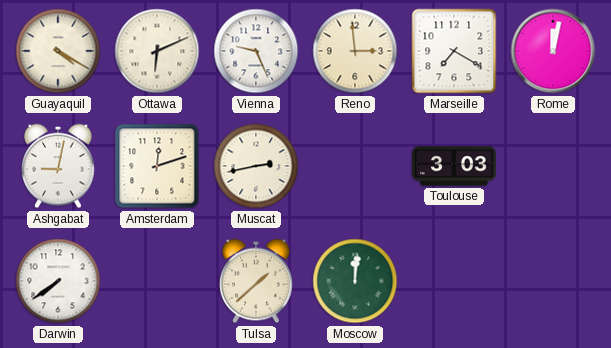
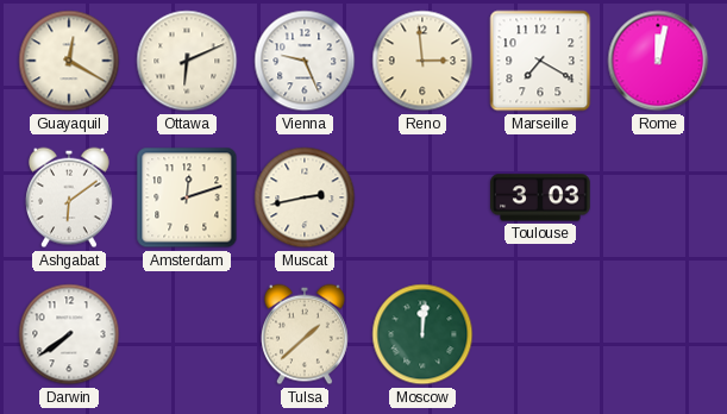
Guayaquil: 4:20 -> 12:20
Ashgabat: 9:02 -> 6:09
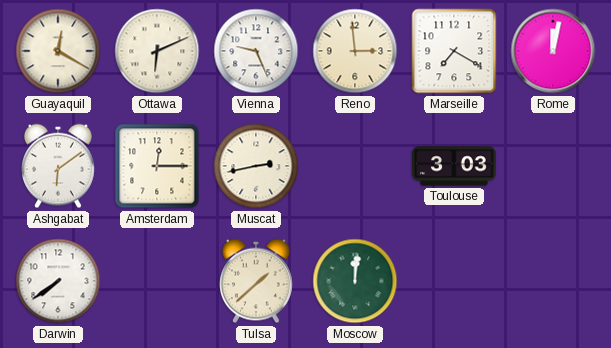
Amsterdam: 12:12 -> 12:15
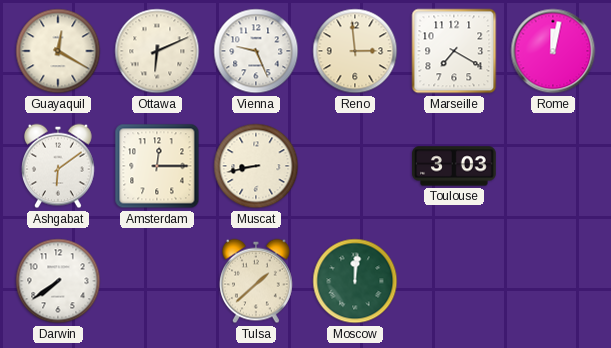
Muscat: 2:43 -> 8:43
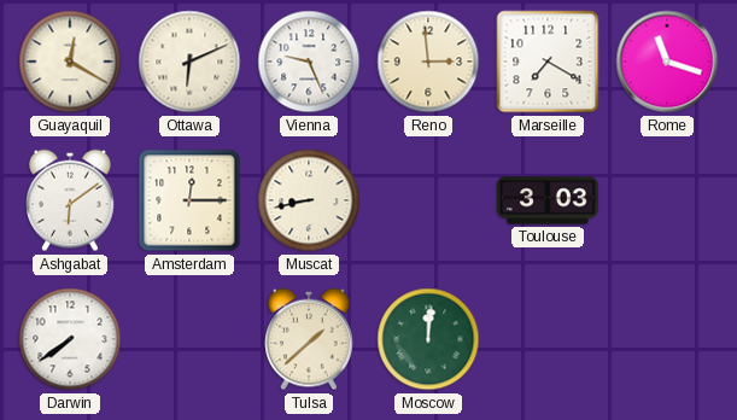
Rome: 12:02 -> 11:18
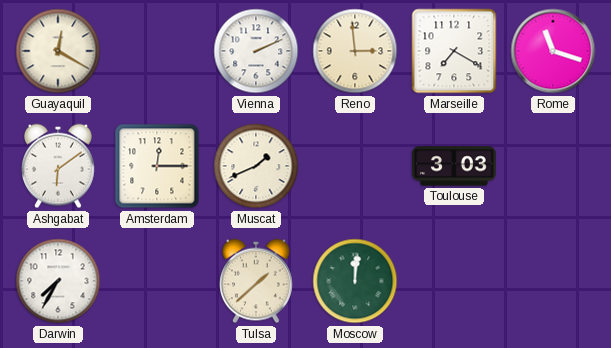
Ottawa: 6:11 -> none
Vienna: 9:26 -> 2:11
Muscat: 8:43 -> 1:41
Darwin: 7:39 -> 7:35
